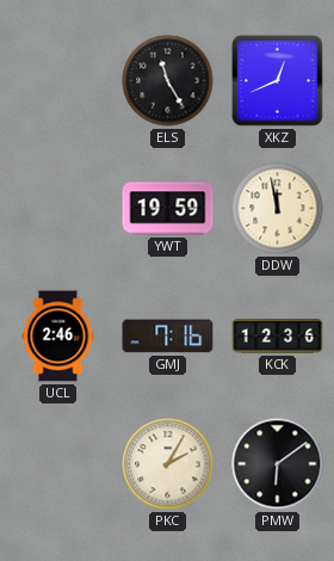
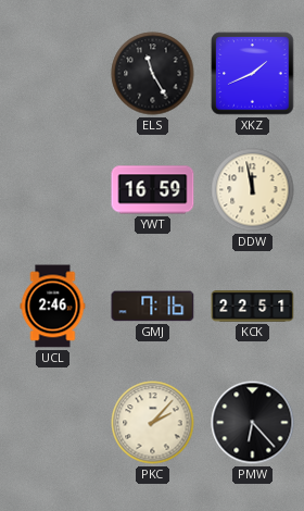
XKZ: 12:41 -> 1:41
YWT: 19:59 -> 16:59
KCK: 12:36 -> 22:51
PKC: 2:05 -> 2:07
PMW: 6:09 -> 6:23
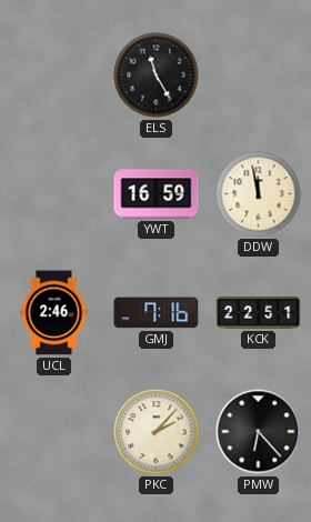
XKZ: 1:41 -> none
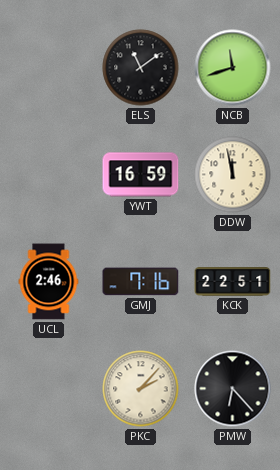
ELS: 11:25 -> 11:09
NCB: none -> 11:42
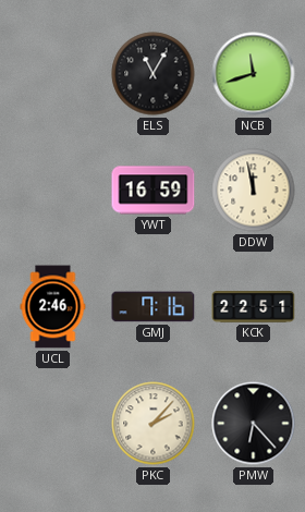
ELS: 11:09 -> 11:05
